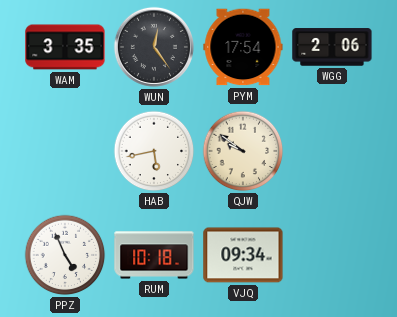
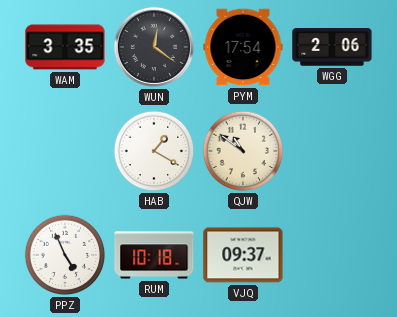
WUN: 12:24 -> 12:21
HAB: 5:43 -> 1:20
QJW: 9:51 -> 10:51
VJQ: 09:34 -> 09:37
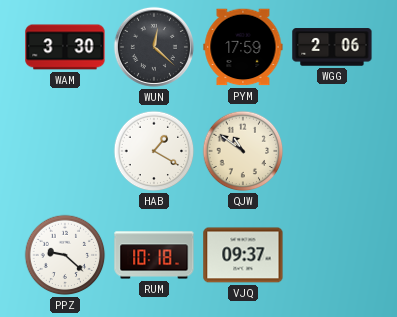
WAM: 3:35 -> 3:30
WUN: 12:21 -> 12:22
PYM: 17:54 -> 17:59
PPZ: 4:56 -> 9:22
